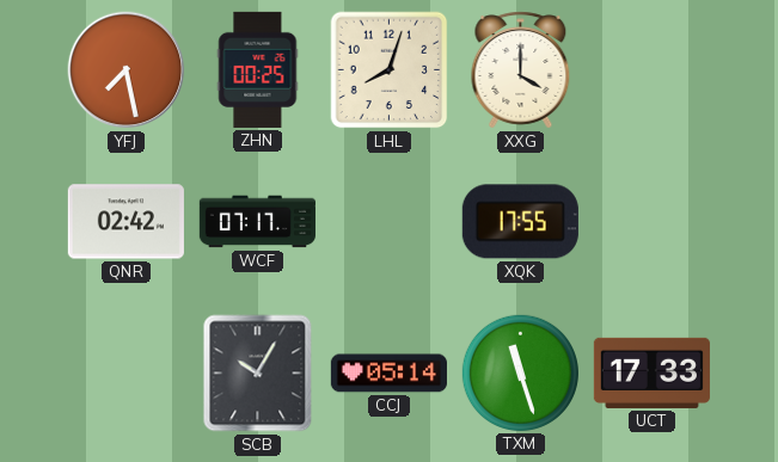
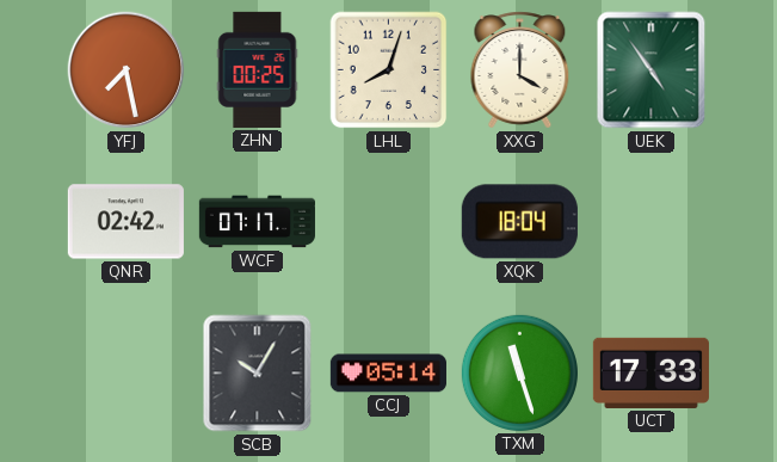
UEK: none -> 4:54
XQK: 17:55 -> 18:04
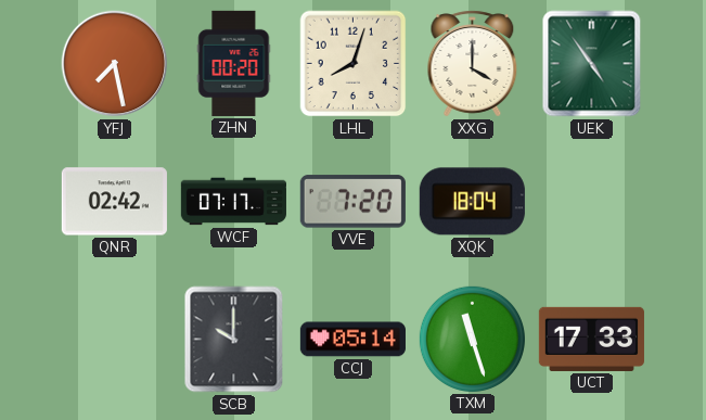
ZHN: 00:25 -> 00:20
VVE: none -> 7:20
SCB: 10:05 -> 10:00
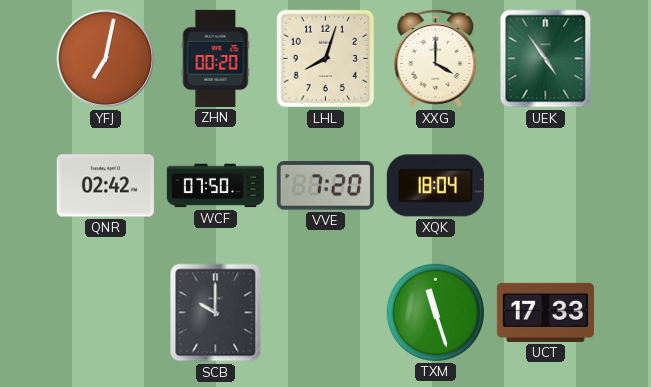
YFJ: 7:28 -> 7:02
WCF: 07:17 -> 07:50
CCJ: 05:14 -> none
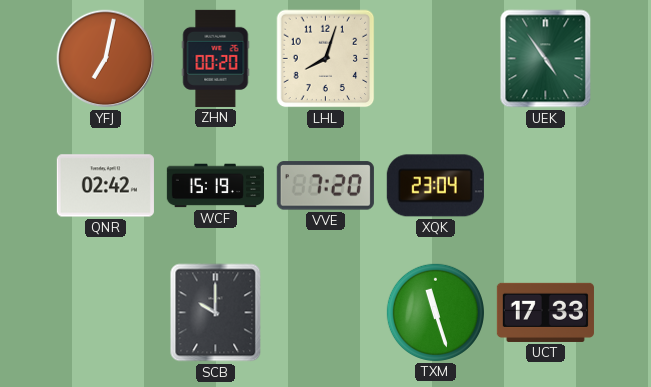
XXG: 4:00 -> none
WCF: 07:50 -> 15:19
XQK: 18:04 -> 23:04
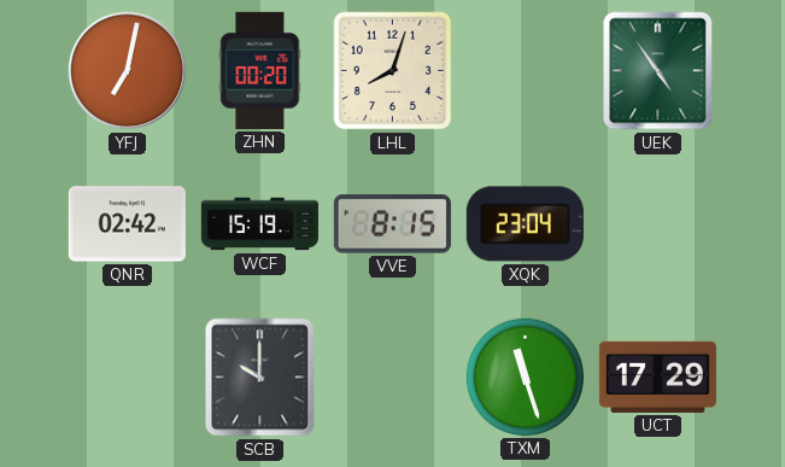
VVE: 7:20 -> 8:15
UCT: 17:33 -> 17:29
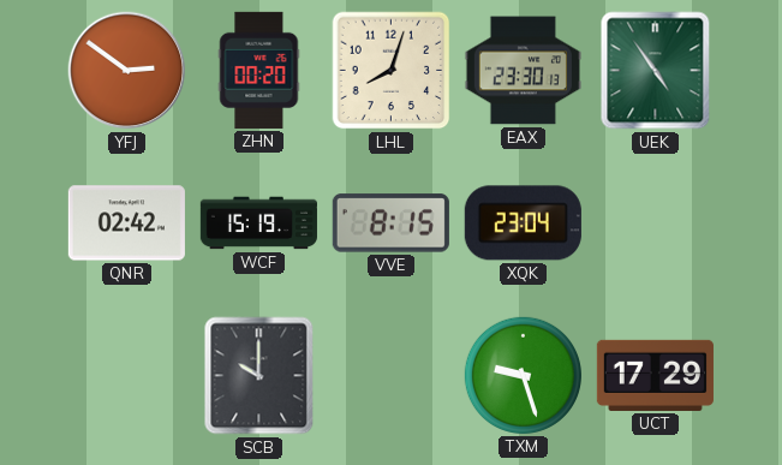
YFJ: 7:02 -> 2:51
EAX: none -> 23:30
TXM: 11:27 -> 9:27
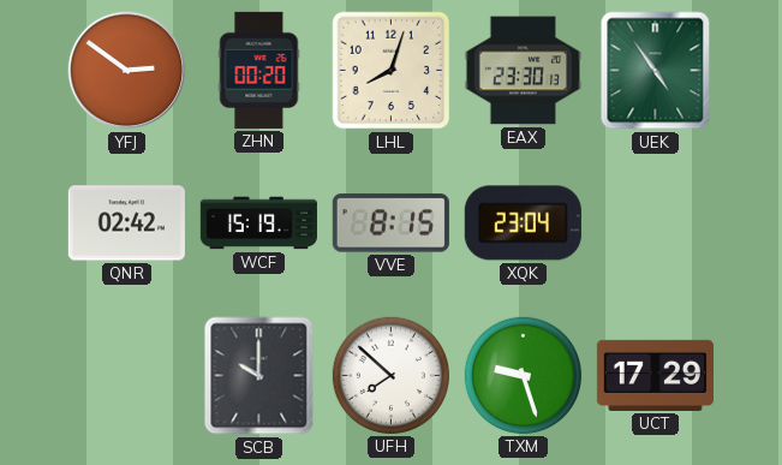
UFH: none -> 7:52
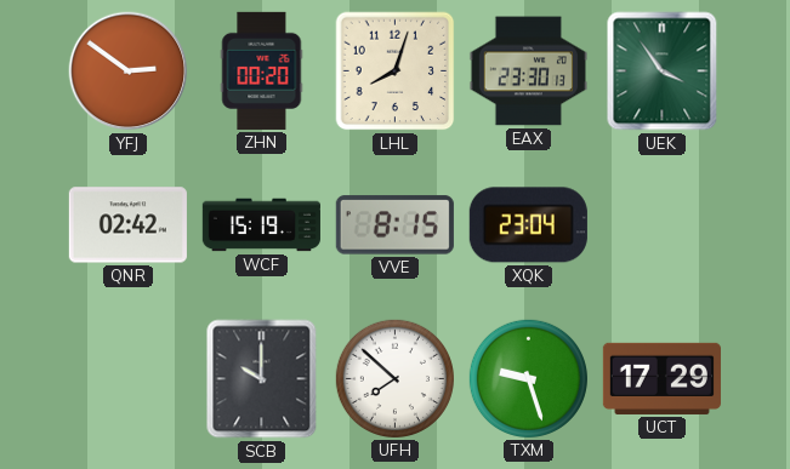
UEK: 4:54 -> 3:54
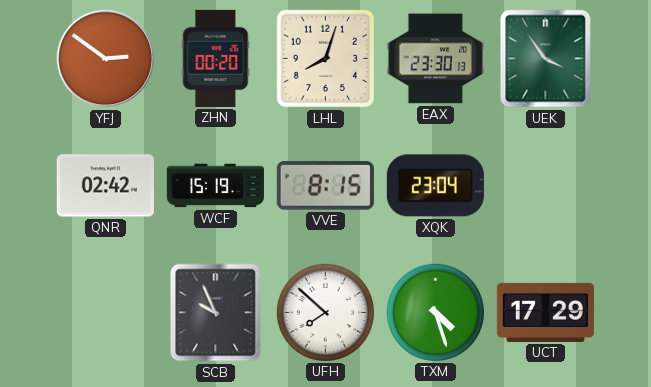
SCB: 10:00 -> 9:56
TXM: 9:27 -> 4:27
